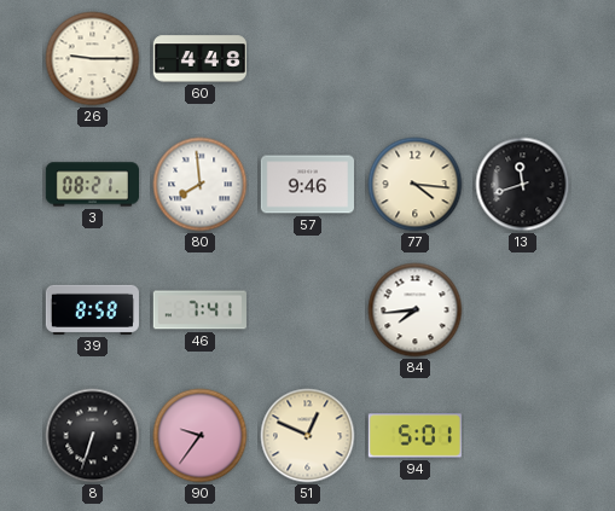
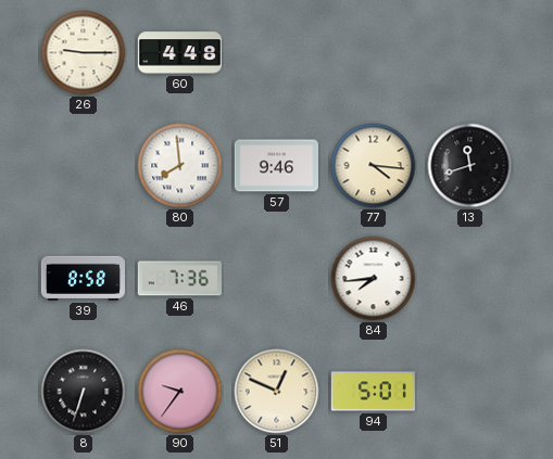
3: 08:21 -> none
46: 7:41 -> 7:36
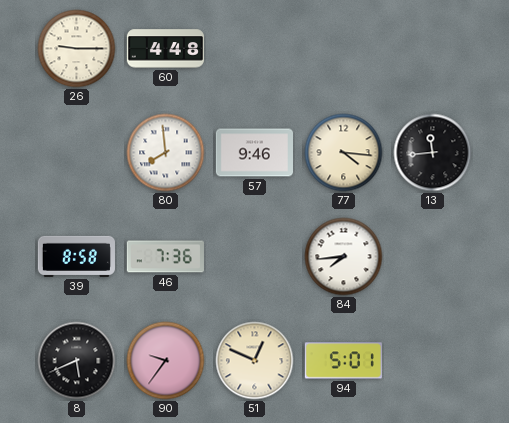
13: 11:42 -> 11:44
8: 6:33 -> 5:41
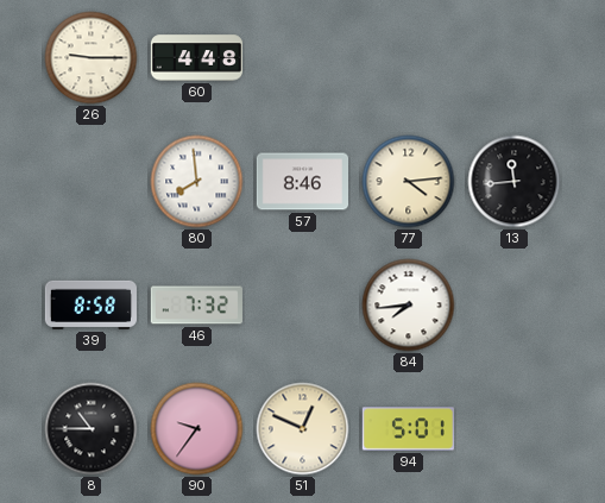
57: 9:46 -> 8:46
77: 4:16 -> 4:14
46: 7:36 -> 7:32
8: 5:41 -> 10:45
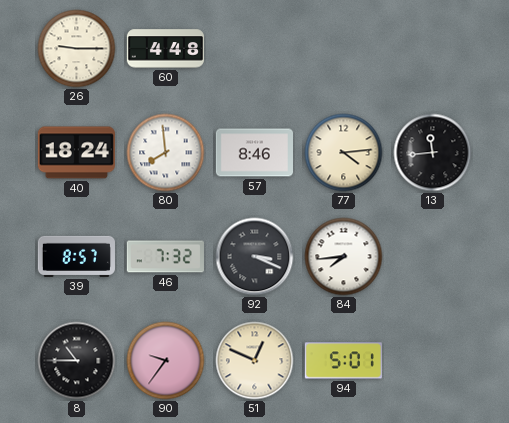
40: none -> 18:24
39: 8:58 -> 8:57
92: none -> 3:19
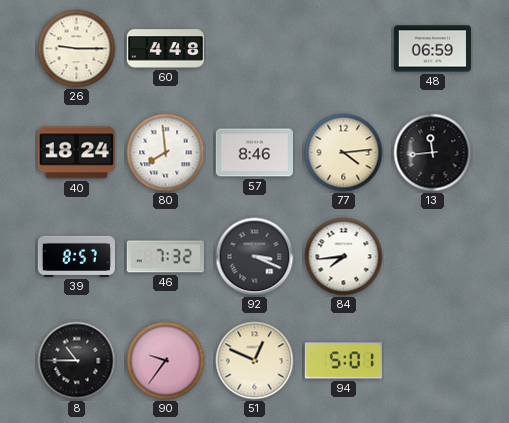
48: none -> 06:59
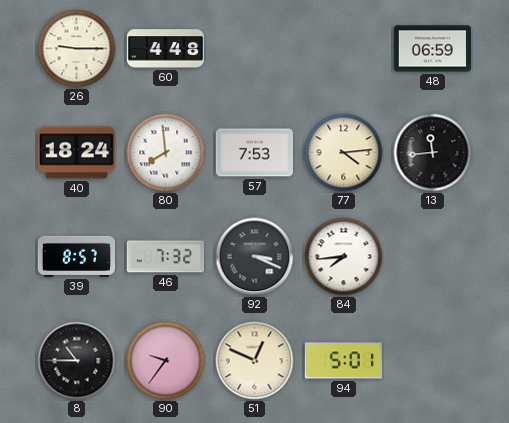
57: 8:46 -> 7:53
